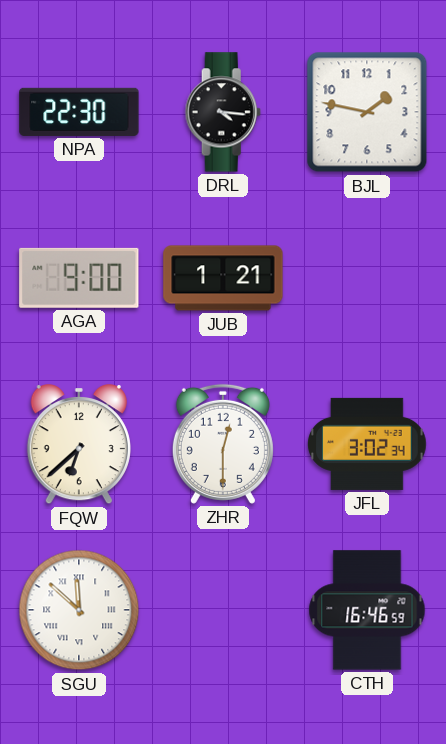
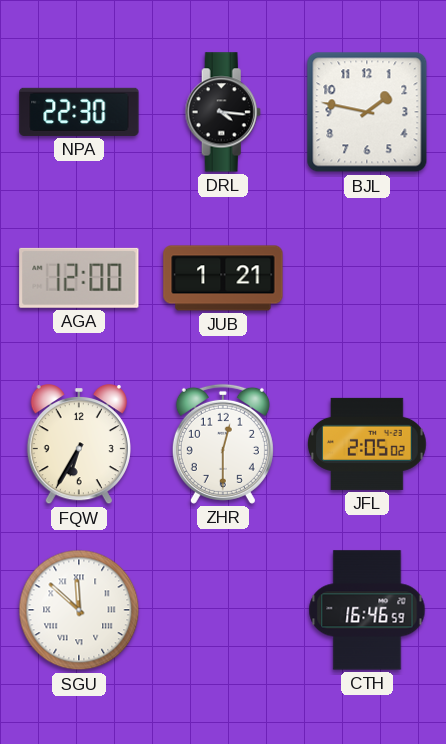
AGA: 9:00 -> 12:00
FQW: 6:38 -> 6:35
JFL: 3:02 -> 2:05
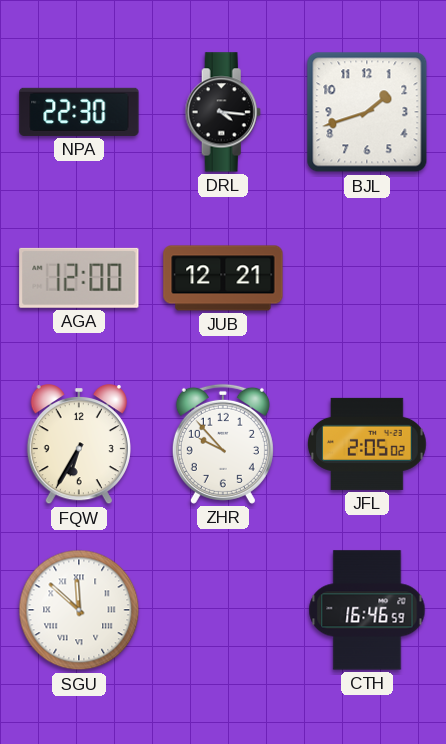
BJL: 1:47 -> 1:42
JUB: 1:21 -> 12:21
ZHR: 12:30 -> 9:53
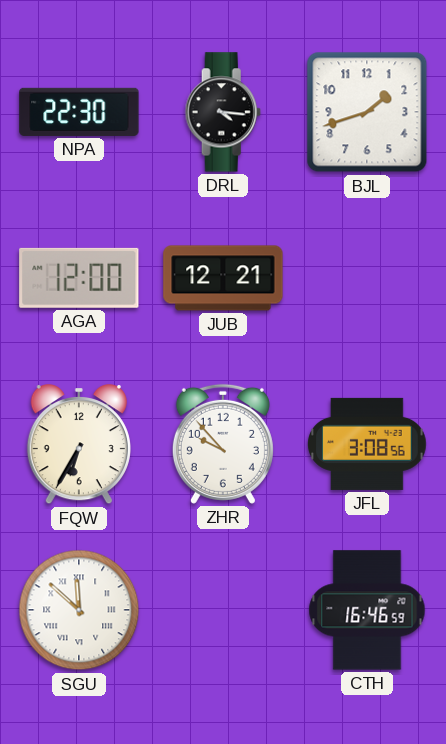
JFL: 2:05 -> 3:08
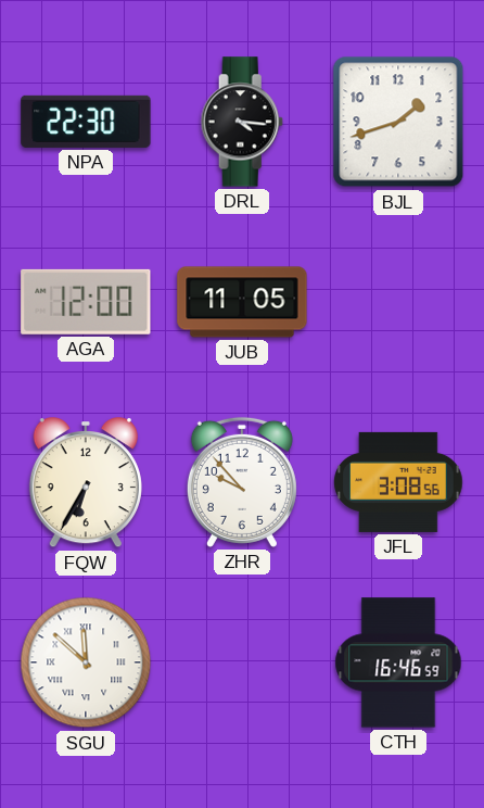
JUB: 12:21 -> 11:05
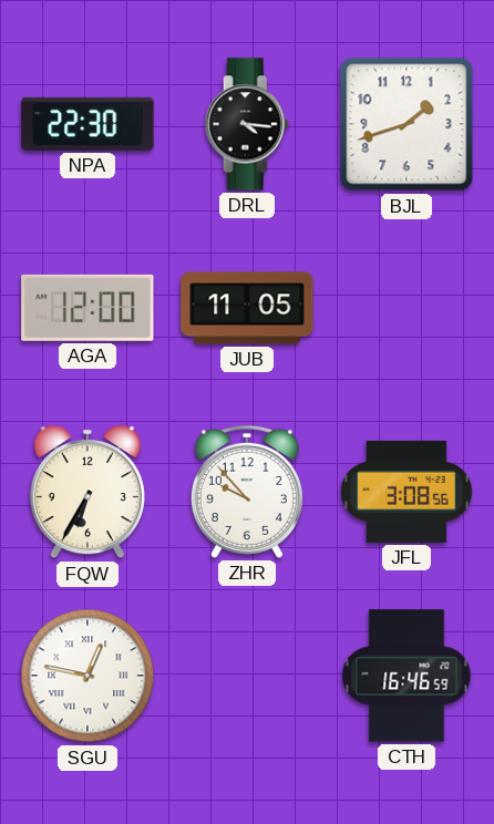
SGU: 11:52 -> 12:47
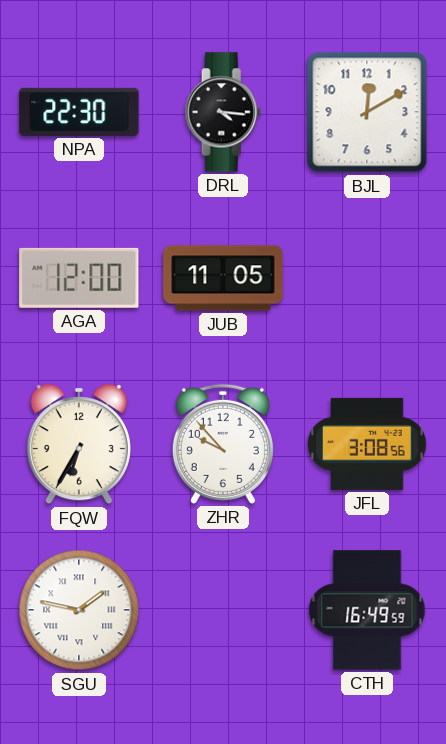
BJL: 1:42 -> 12:10
SGU: 12:47 -> 1:47
CTH: 16:46 -> 16:49
